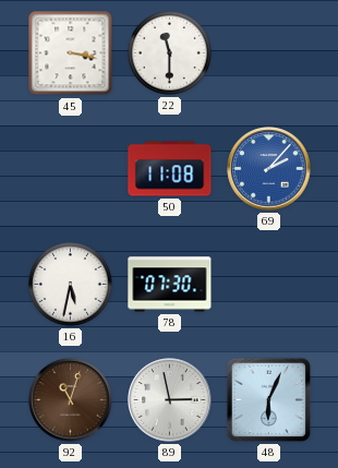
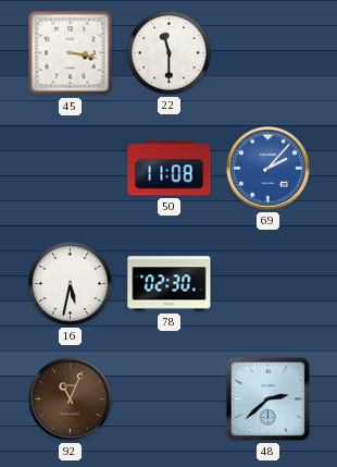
78: 07:30 -> 02:30
92: 11:03 -> 11:04
89: 2:58 -> none
48: 6:04 -> 2:38
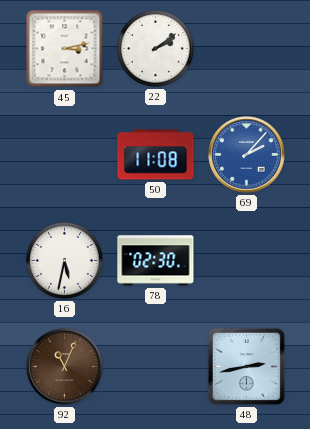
45: 3:17 -> 3:13
22: 11:30 -> 2:09
48: 2:38 -> 2:43
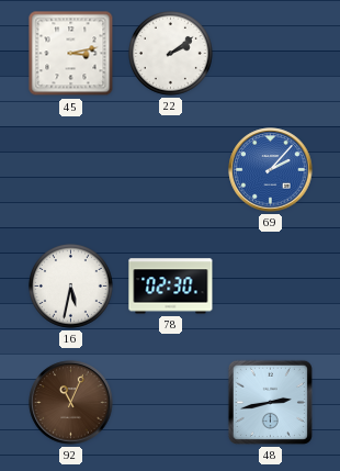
50: 11:08 -> none
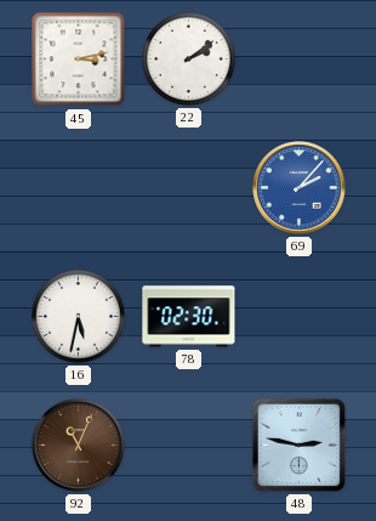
48: 2:43 -> 2:47
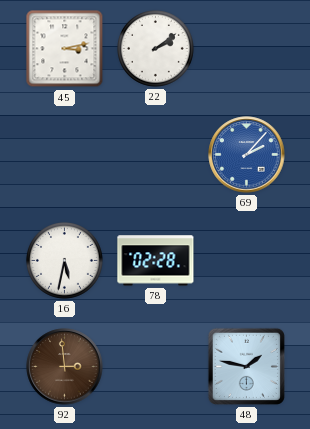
78: 02:30 -> 02:28
92: 11:04 -> 2:59
48: 2:47 -> 1:47
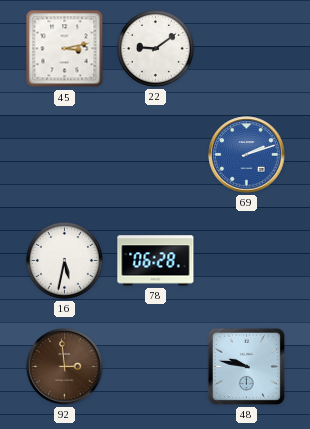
22: 2:09 -> 9:09
69: 2:07 -> 2:12
78: 02:28 -> 06:28
48: 1:47 -> 9:47
